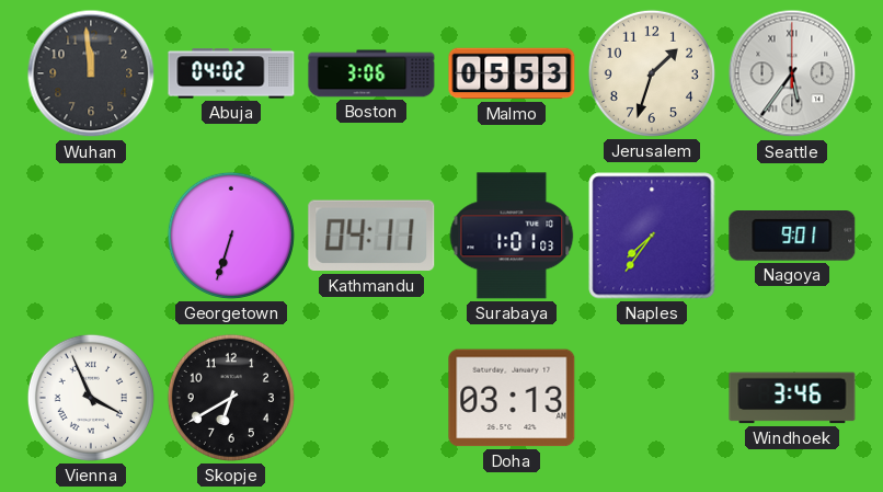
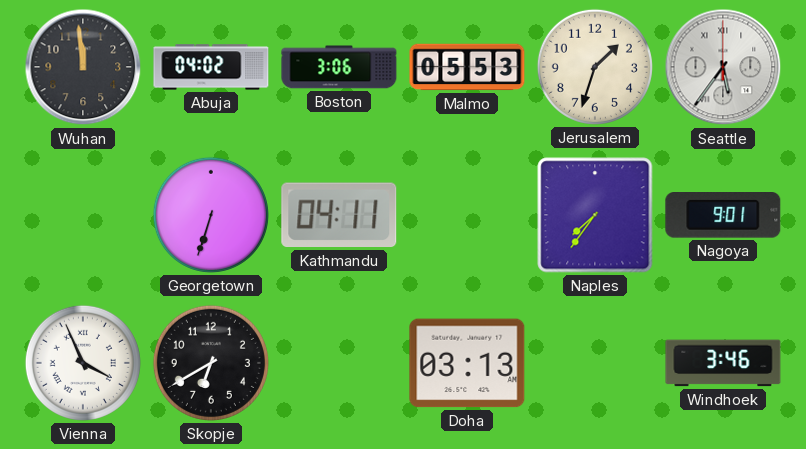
Surabaya: 1:01 -> none
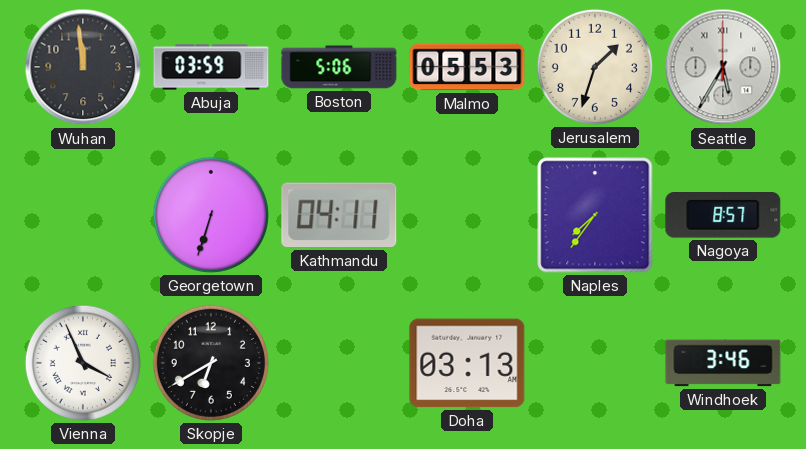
Abuja: 04:02 -> 03:59
Boston: 3:06 -> 5:06
Seattle: 5:36 -> 5:35
Nagoya: 9:01 -> 8:57
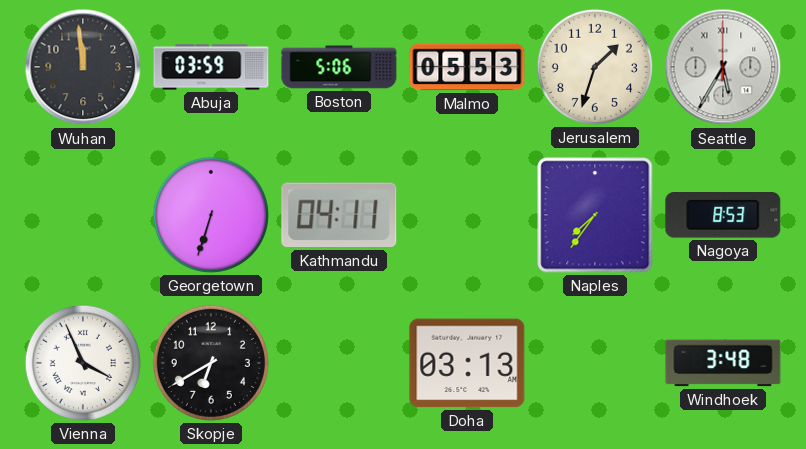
Nagoya: 8:57 -> 8:53
Windhoek: 3:46 -> 3:48
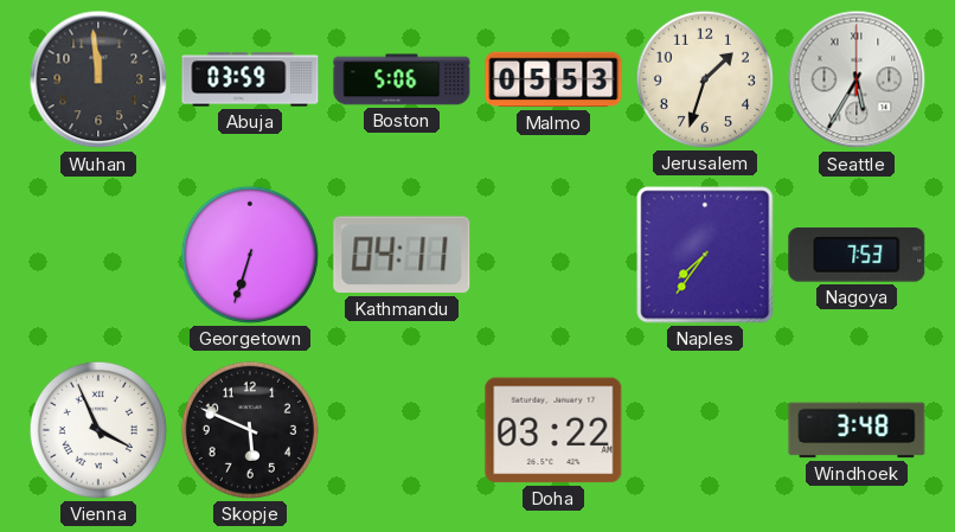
Nagoya: 8:53 -> 7:53
Skopje: 6:40 -> 5:49
Doha: 03:13 -> 03:22
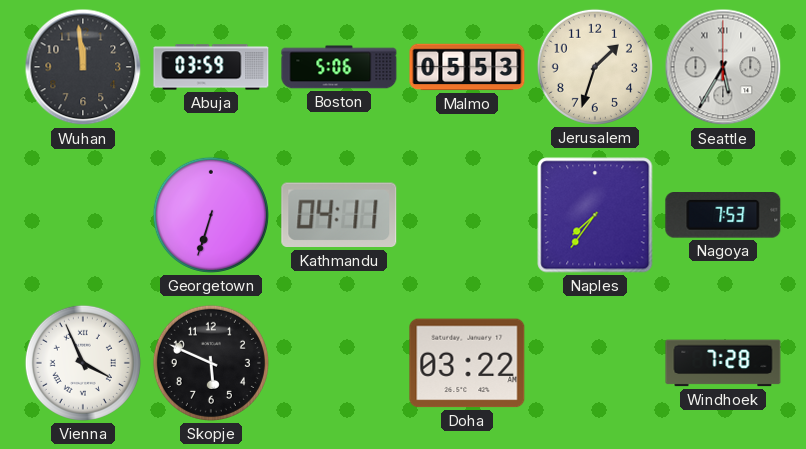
Windhoek: 3:48 -> 7:28
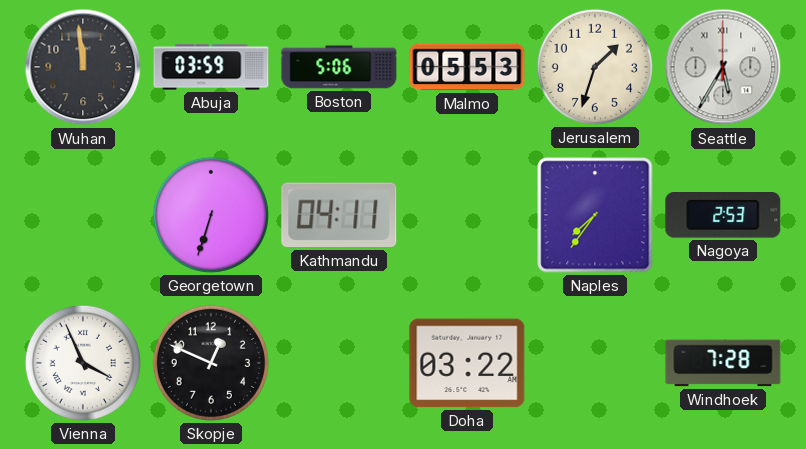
Nagoya: 7:53 -> 2:53
Skopje: 5:49 -> 12:49
